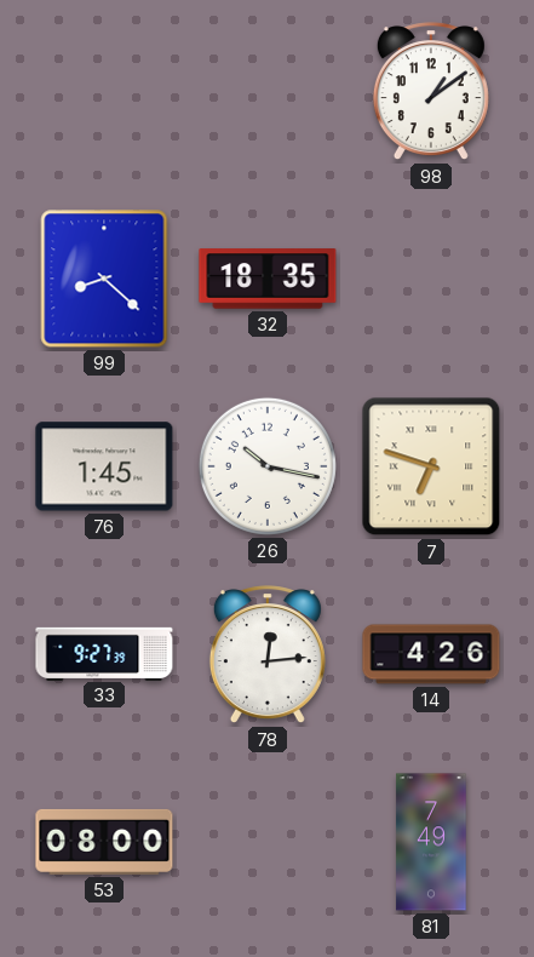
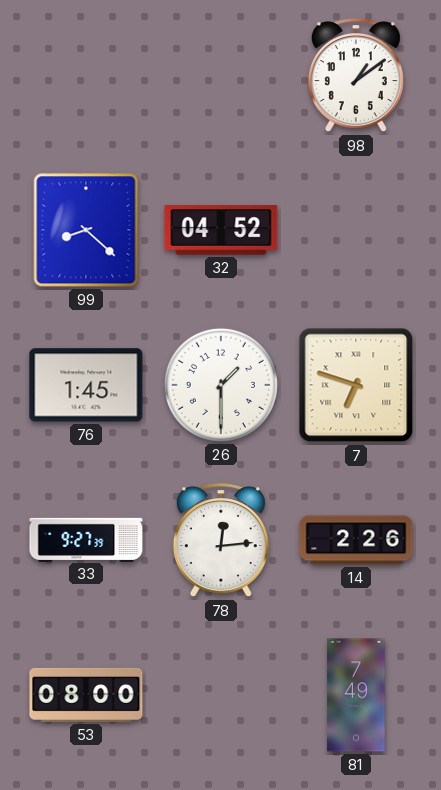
32: 18:35 -> 04:52
26: 10:17 -> 1:30
14: 4:26 -> 2:26
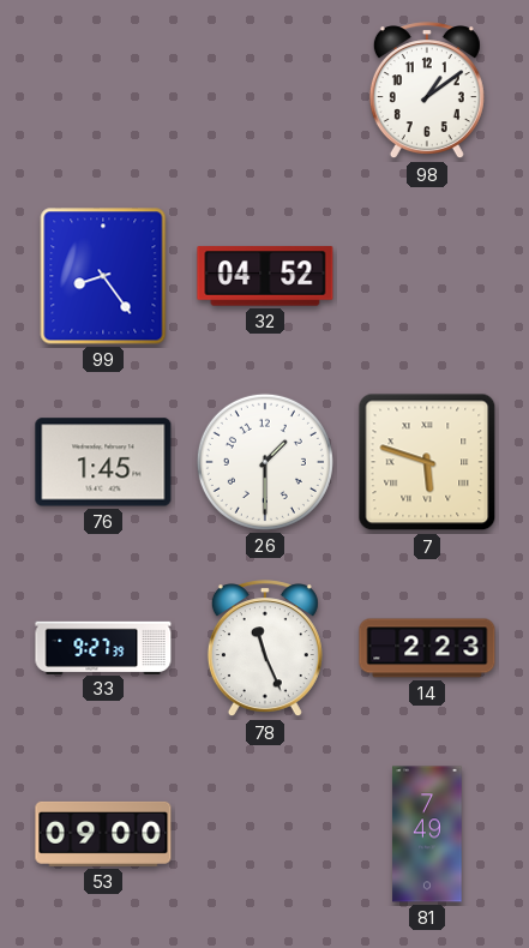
99: 8:22 -> 8:24
7: 6:48 -> 5:48
78: 12:14 -> 11:26
14: 2:26 -> 2:23
53: 08:00 -> 09:00
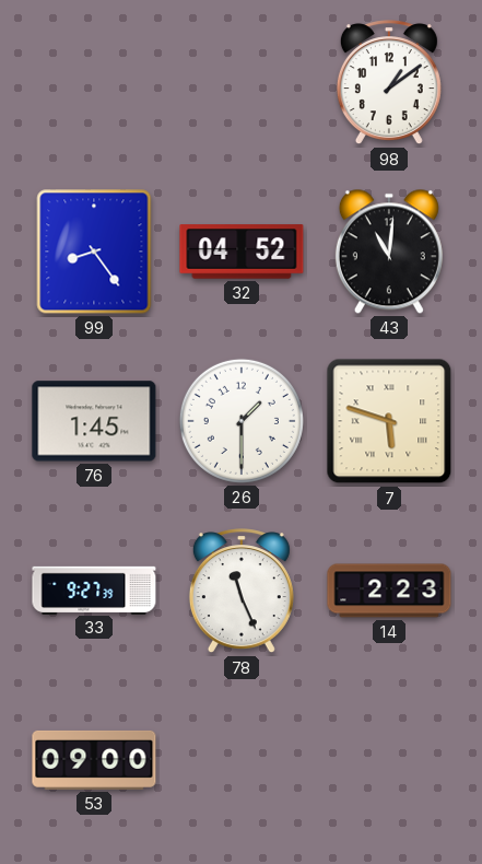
43: none -> 11:01
81: 7:49 -> none
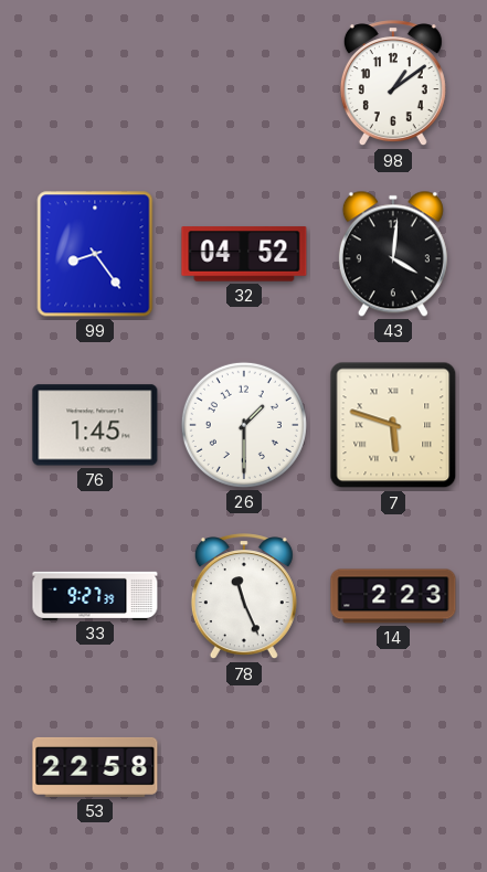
43: 11:01 -> 4:01
53: 09:00 -> 22:58
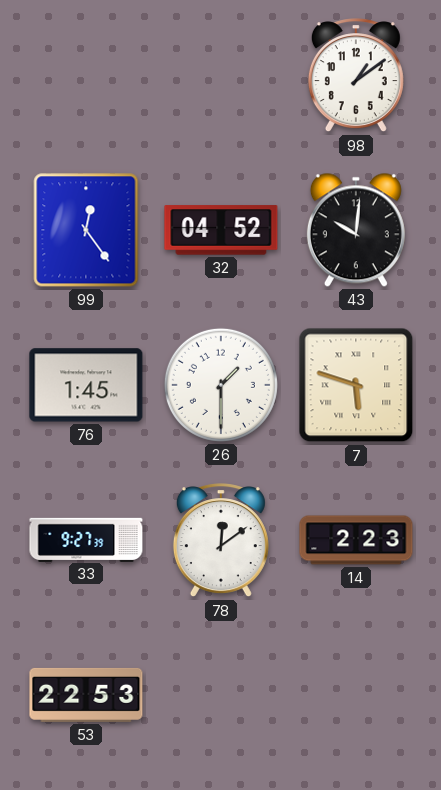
99: 8:24 -> 12:24
43: 4:01 -> 10:01
78: 11:26 -> 12:09
53: 22:58 -> 22:53
